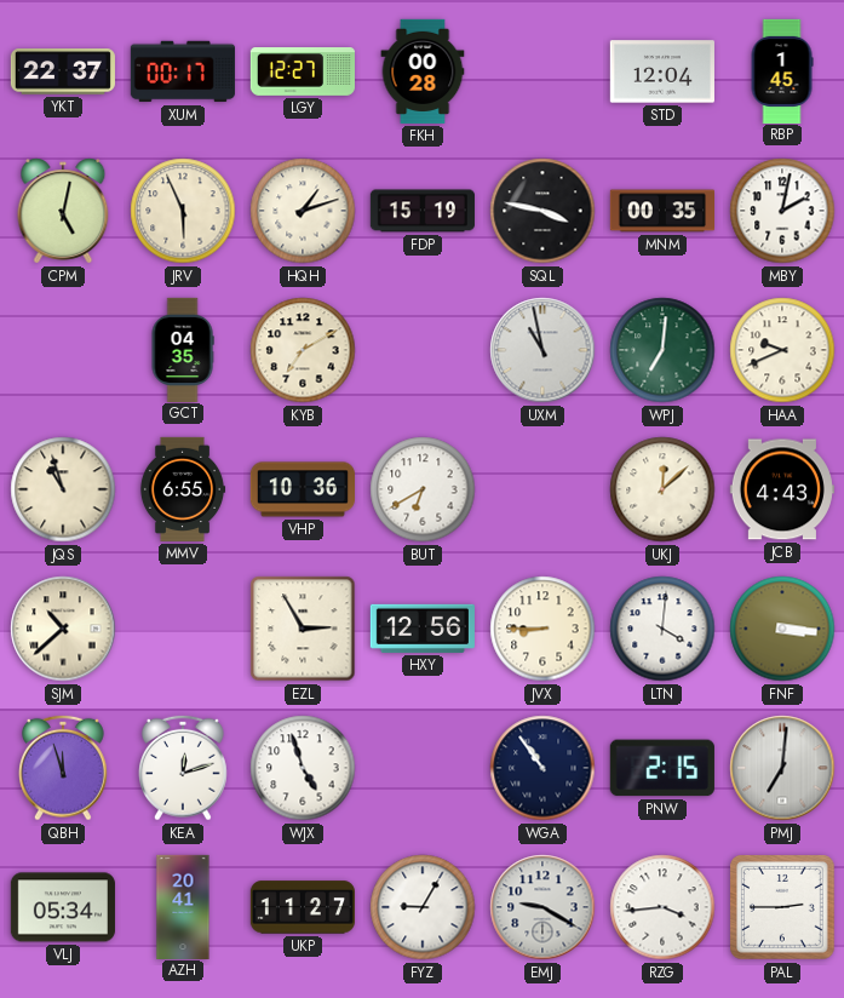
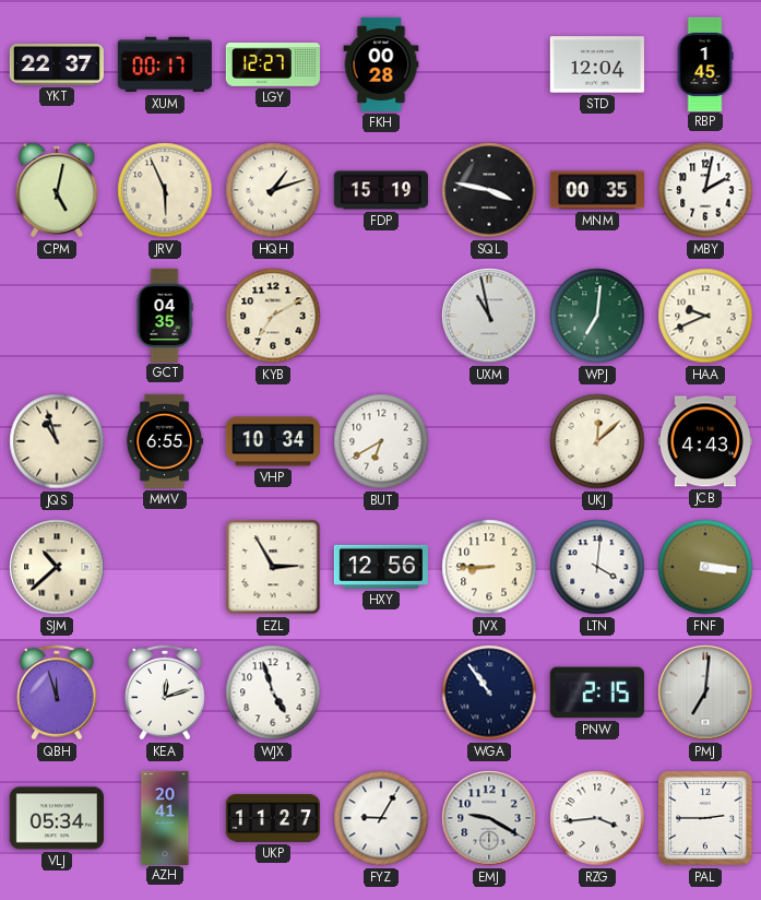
VHP: 10:36 -> 10:34
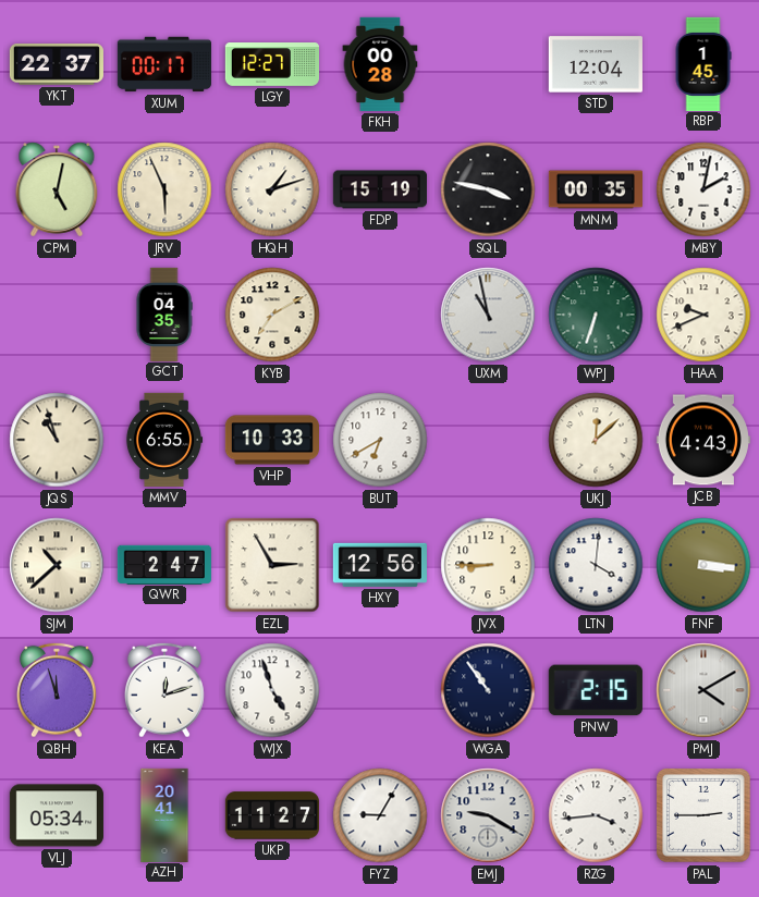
WPJ: 7:01 -> 6:33
VHP: 10:34 -> 10:33
QWR: none -> 2:47
PMJ: 7:01 -> 4:10
